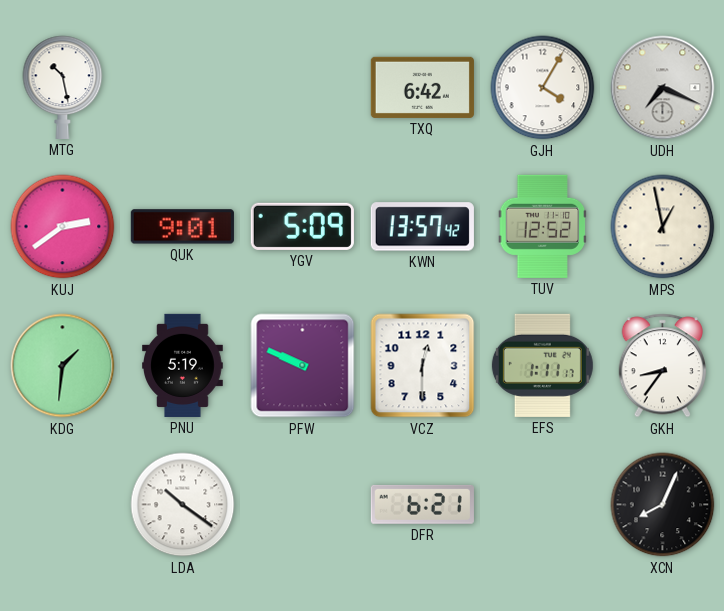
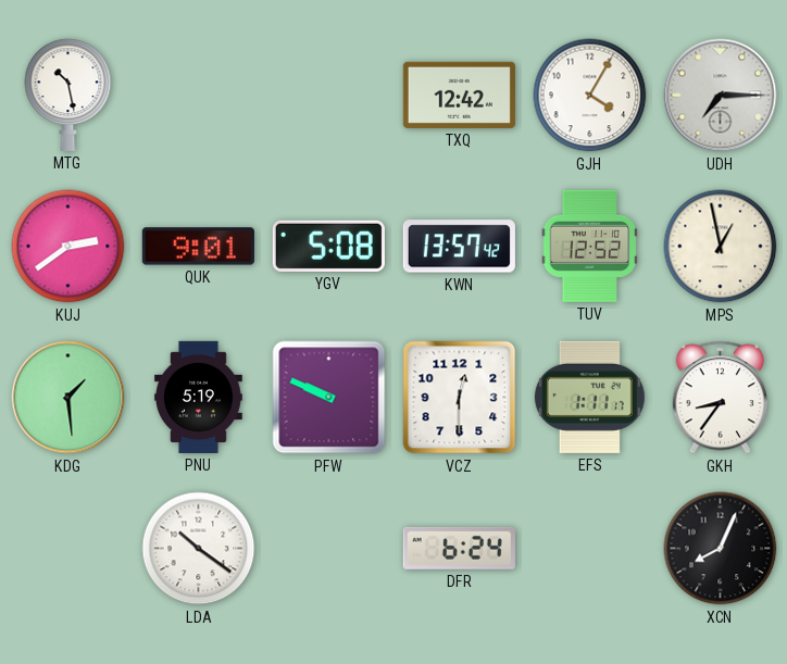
TXQ: 6:42 -> 12:42
UDH: 7:19 -> 7:15
YGV: 5:09 -> 5:08
KDG: 1:31 -> 1:29
DFR: 6:21 -> 6:24
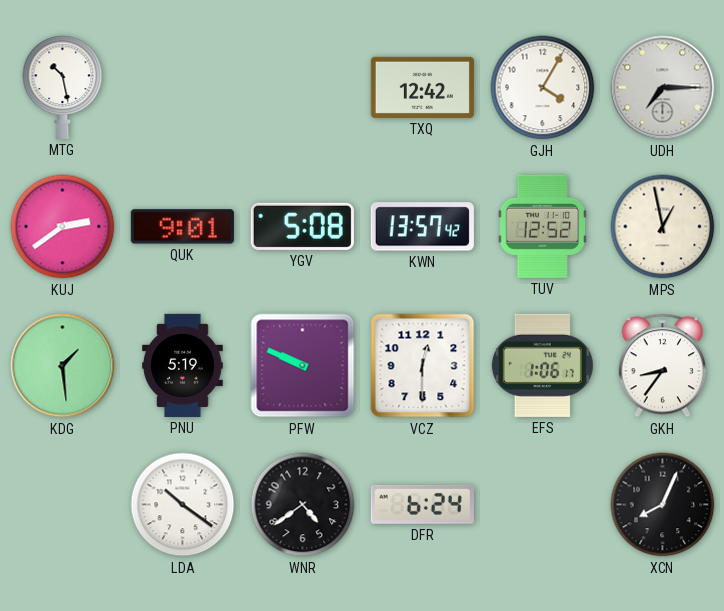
EFS: 1:11 -> 1:06
WNR: none -> 4:39
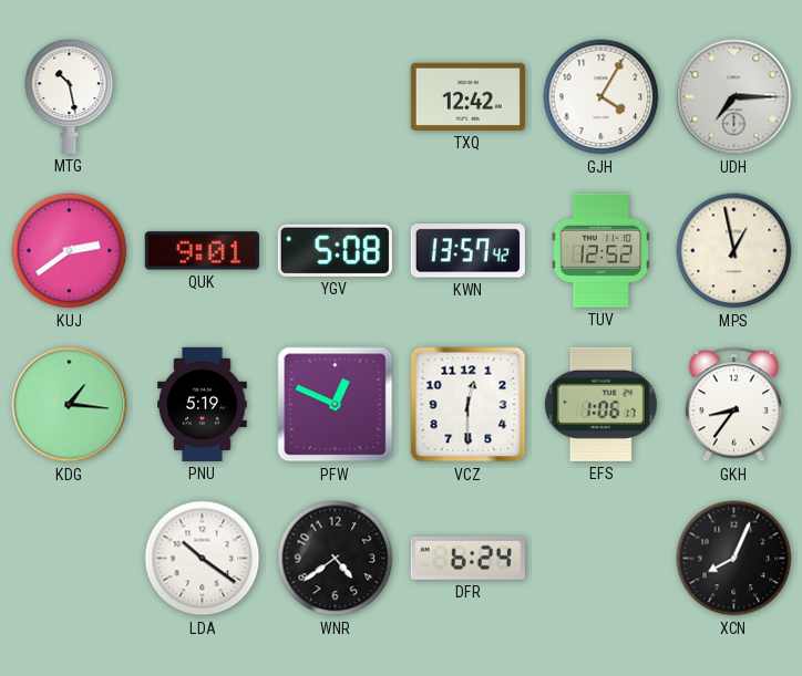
KDG: 1:29 -> 1:16
PFW: 9:49 -> 12:49
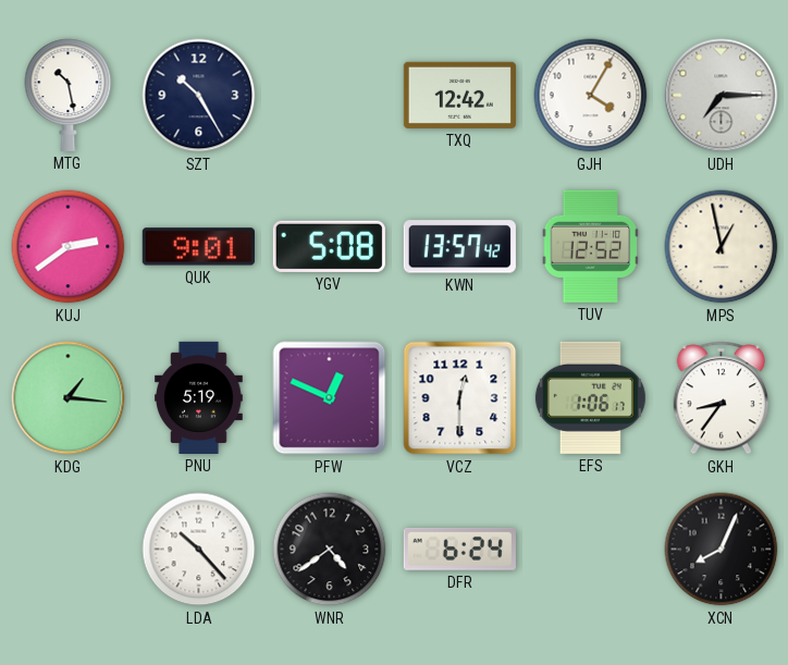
SZT: none -> 10:25
LDA: 10:21 -> 10:23
